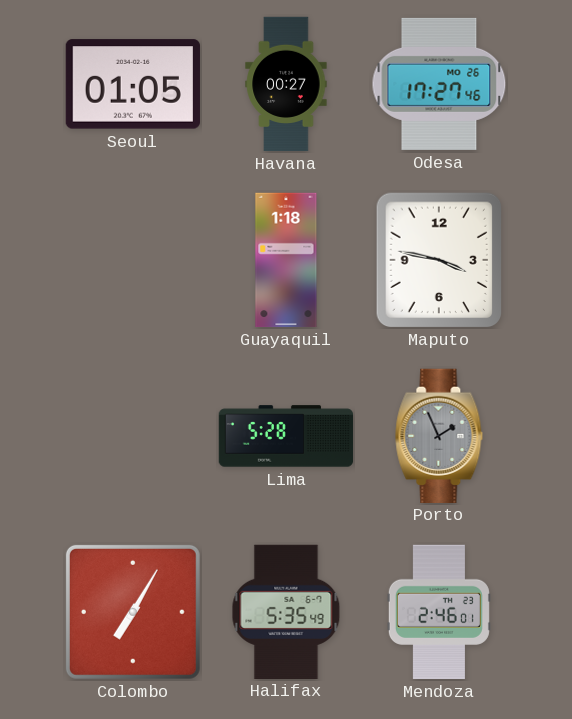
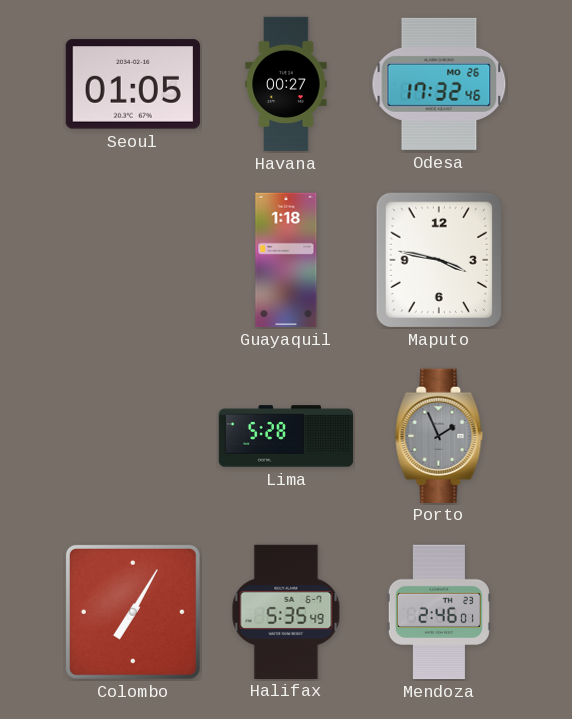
Odesa: 17:27 -> 17:32
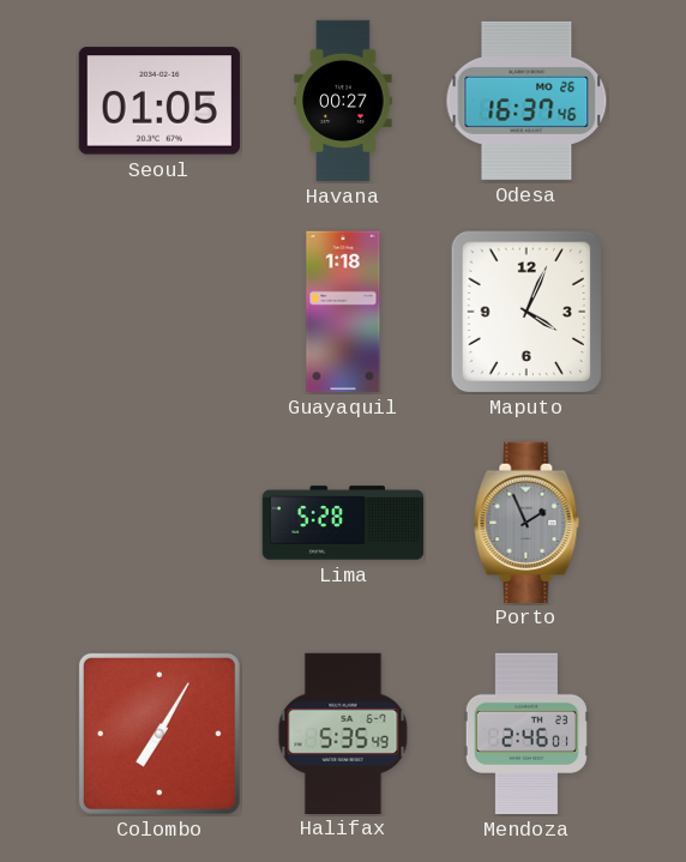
Odesa: 17:32 -> 16:37
Maputo: 3:47 -> 4:04
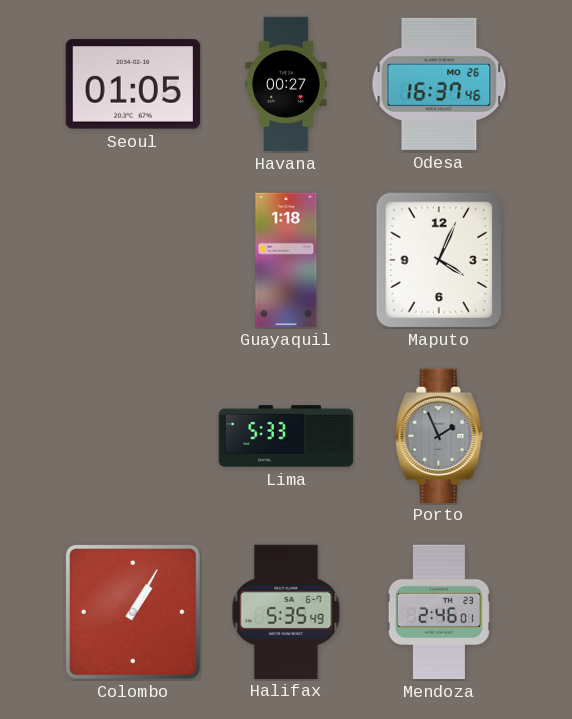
Lima: 5:28 -> 5:33
Colombo: 7:05 -> 1:05
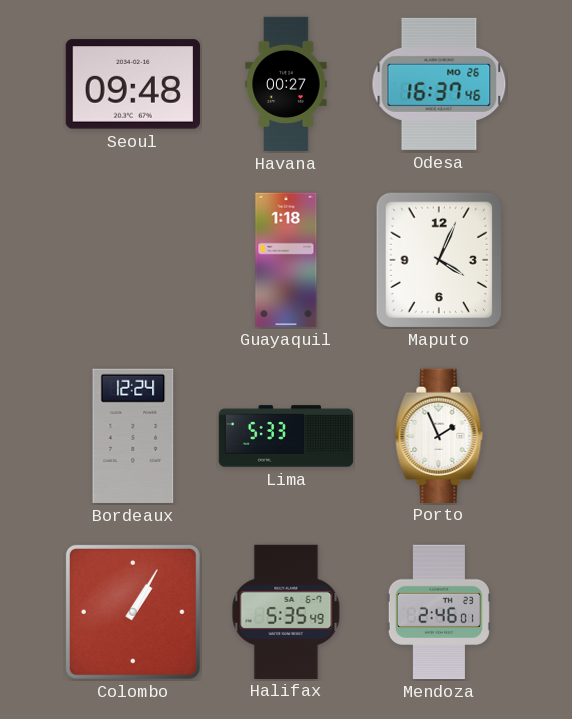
Seoul: 01:05 -> 09:48
Bordeaux: none -> 12:24
Porto dial: grey -> white
